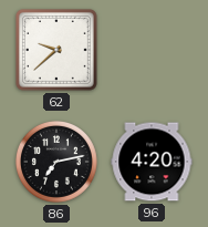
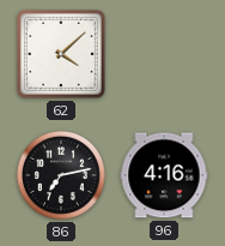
62: 9:38 -> 4:08
96: 4:20 -> 4:16
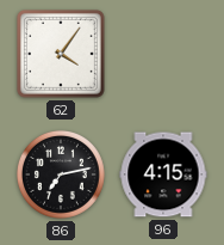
62: 4:08 -> 4:06
96: 4:16 -> 4:15
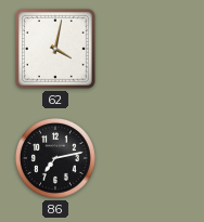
62: 4:06 -> 4:02
96: 4:15 -> none
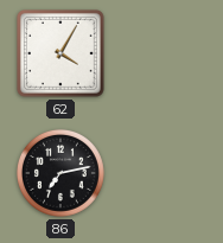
62: 4:02 -> 4:05
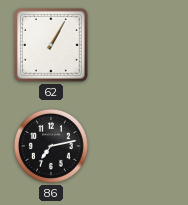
62: 4:05 -> 1:05
